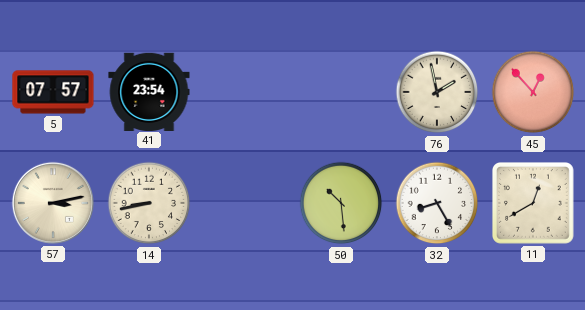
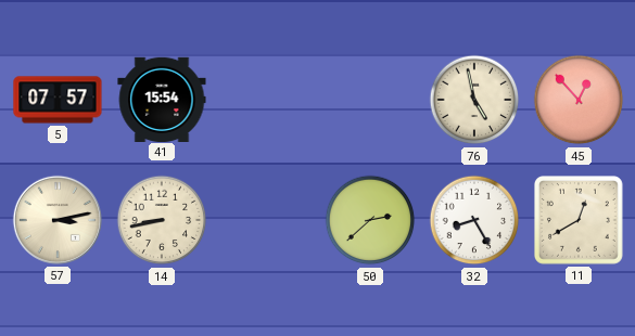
41: 23:54 -> 15:54
76: 1:58 -> 4:58
50: 10:29 -> 2:38
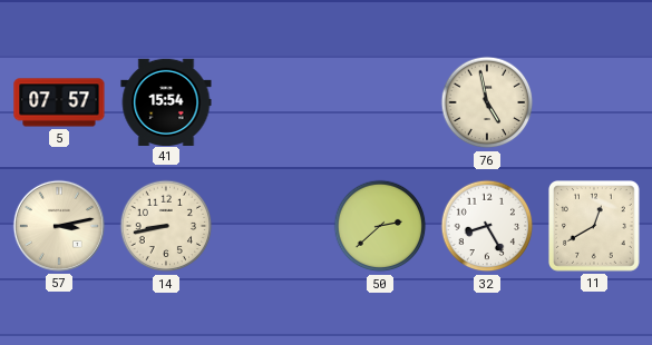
45: 12:53 -> none
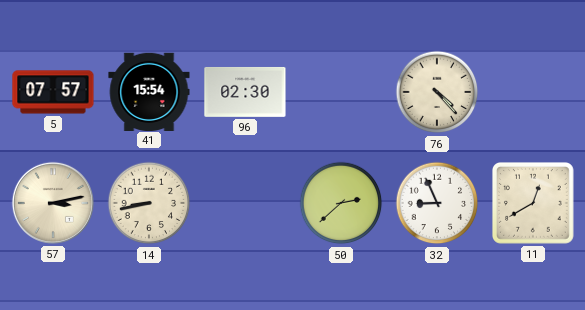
96: none -> 02:30
76: 4:58 -> 4:23
32: 8:25 -> 8:56
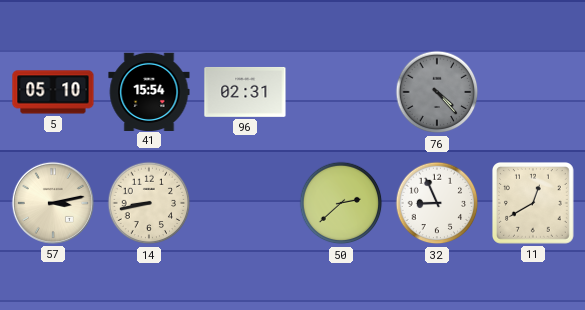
5: 07:57 -> 05:10
96: 02:30 -> 02:31
76 dial: cream -> grey
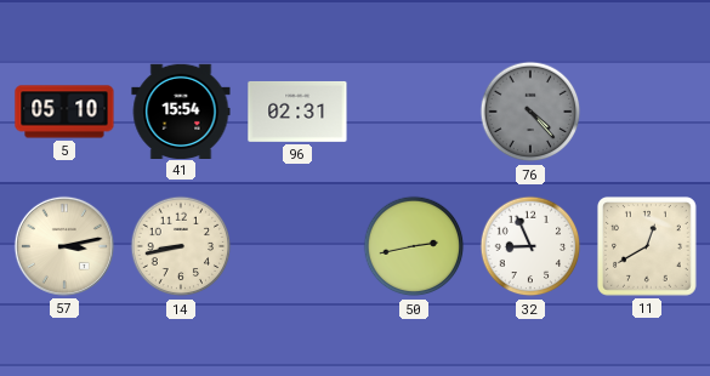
50: 2:38 -> 2:43
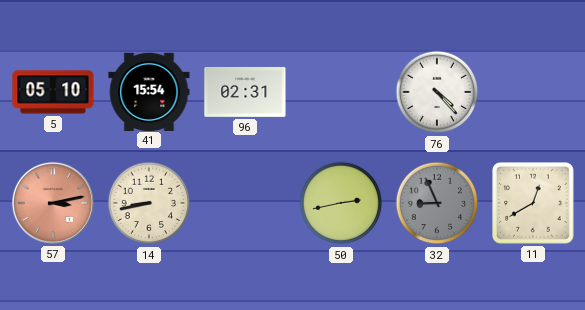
76 dial: grey -> white
57 dial: cream -> salmon
32 dial: white -> grey
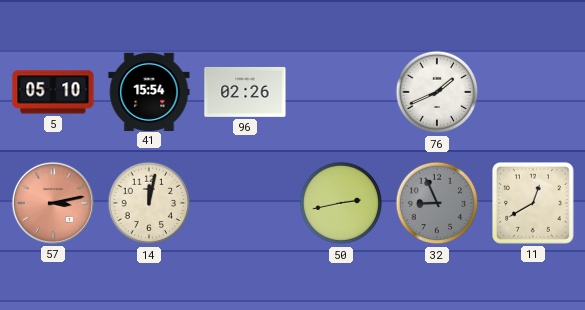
96: 02:31 -> 02:26
76: 4:23 -> 1:41
14: 8:43 -> 12:02
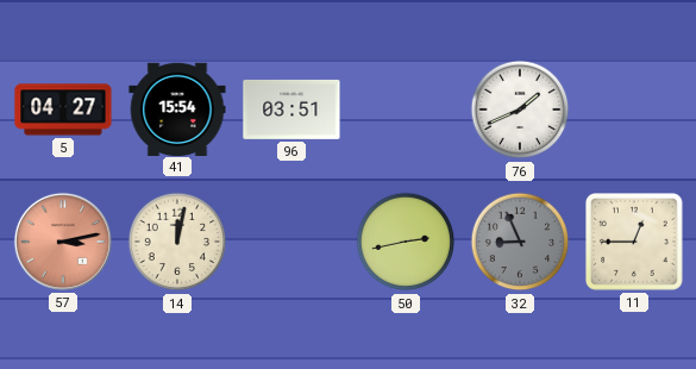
5: 05:10 -> 04:27
96: 02:26 -> 03:51
11: 12:40 -> 12:45
